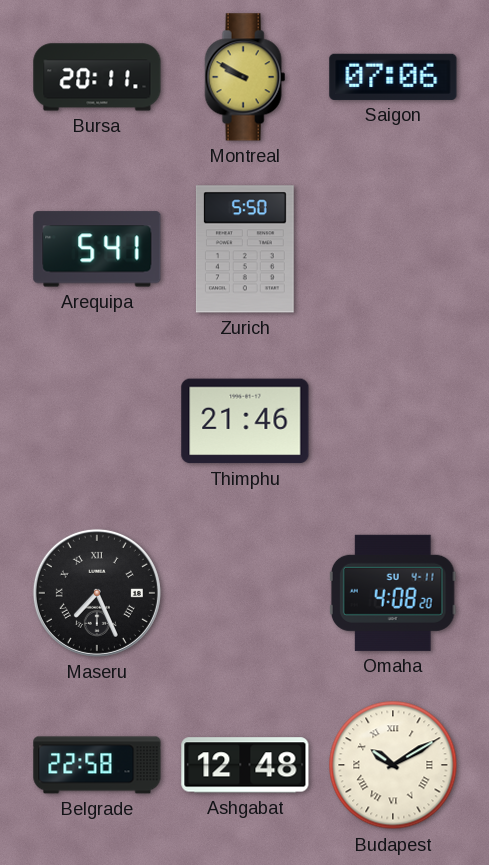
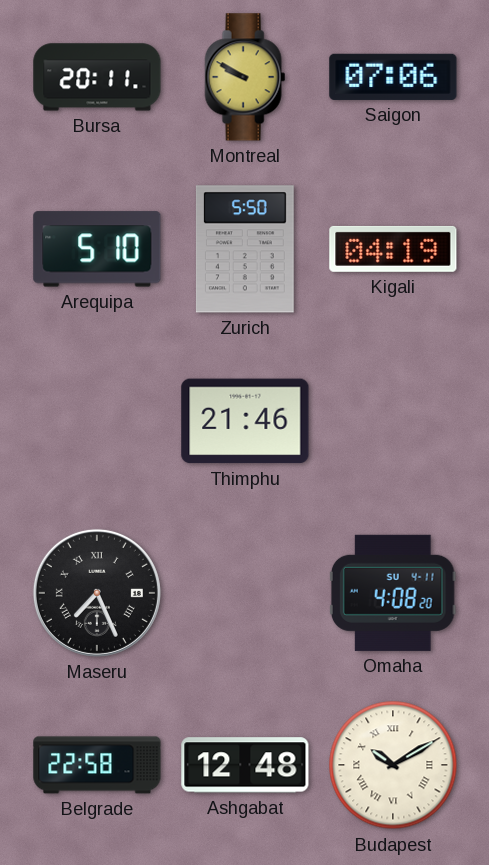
Arequipa: 5:41 -> 5:10
Kigali: none -> 04:19
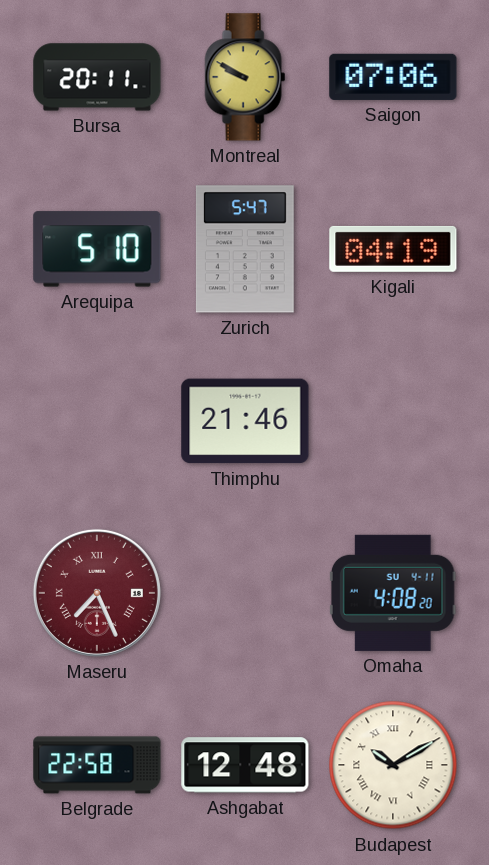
Zurich: 5:50 -> 5:47
Maseru dial: black -> burgundy
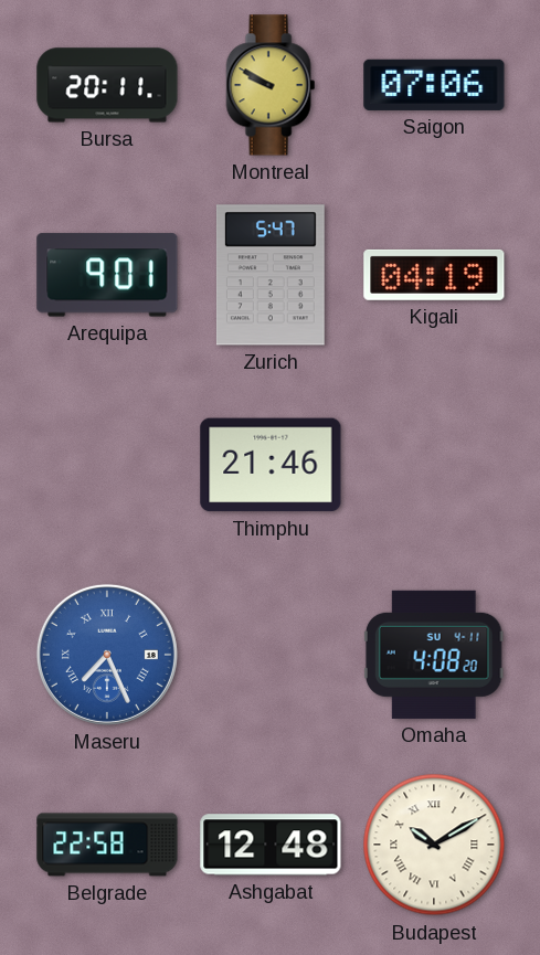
Arequipa: 5:10 -> 9:01
Maseru dial: burgundy -> blue
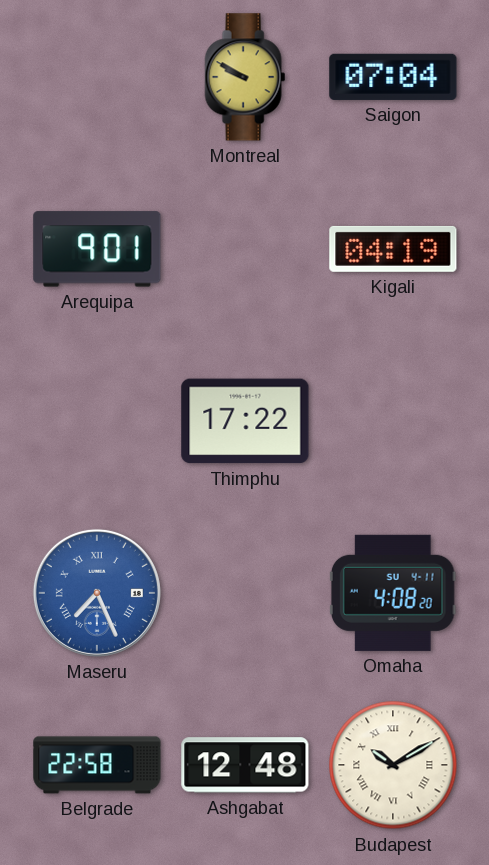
Bursa: 20:11 -> none
Saigon: 07:06 -> 07:04
Zurich: 5:47 -> none
Thimphu: 21:46 -> 17:22
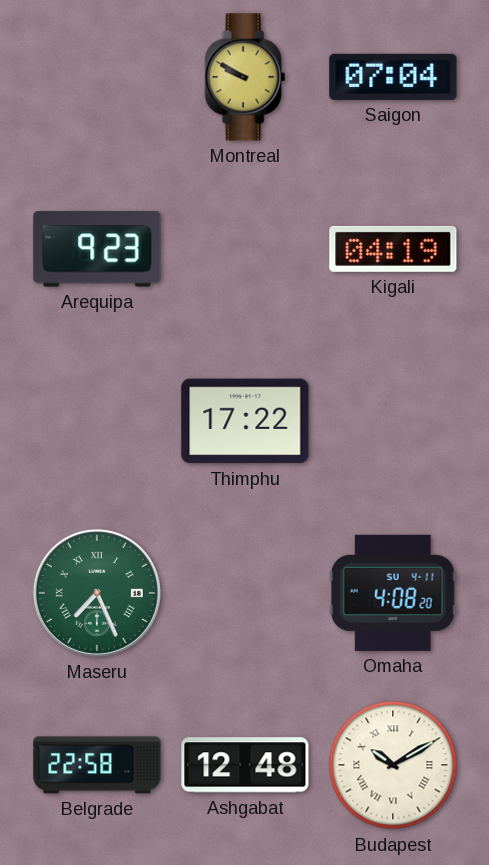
Arequipa: 9:01 -> 9:23
Maseru dial: blue -> green
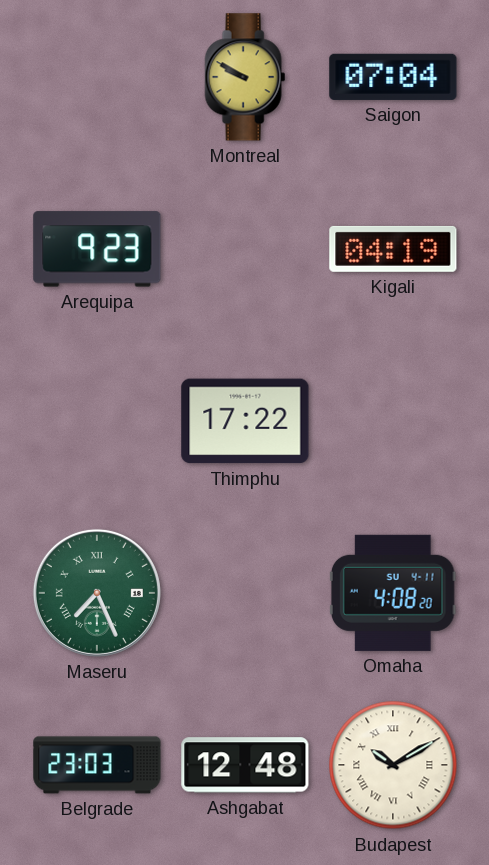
Belgrade: 22:58 -> 23:03
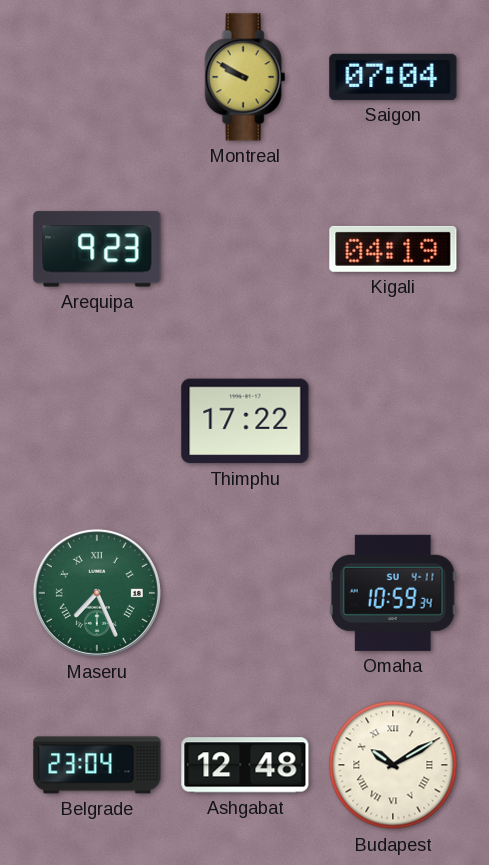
Omaha: 4:08 -> 10:59
Belgrade: 23:03 -> 23:04
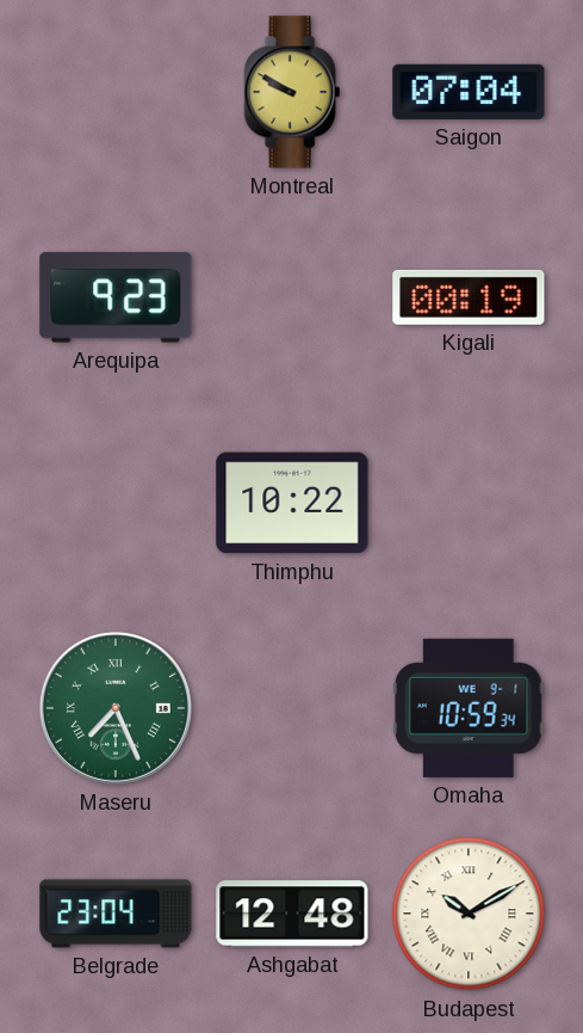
Kigali: 04:19 -> 00:19
Thimphu: 17:22 -> 10:22
Omaha date: SU 4-11 -> WE 9-1
